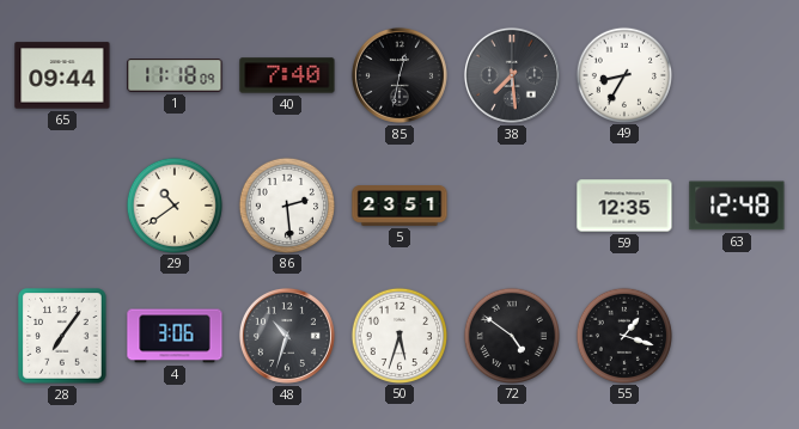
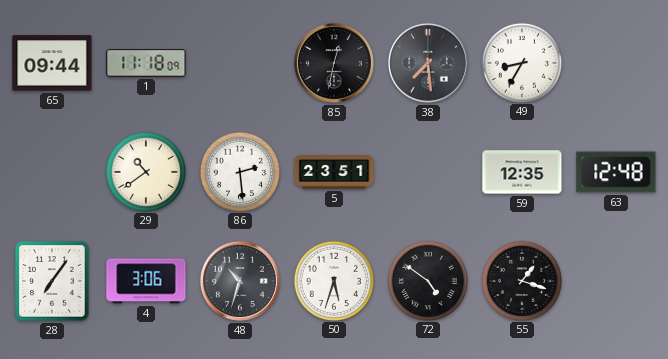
40: 7:40 -> none
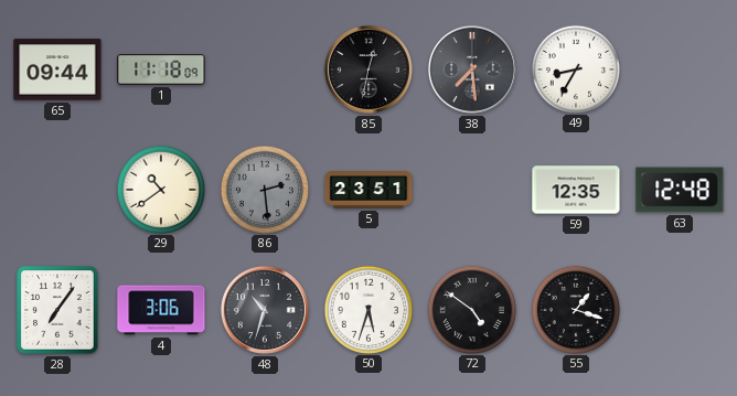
86 dial: white -> grey
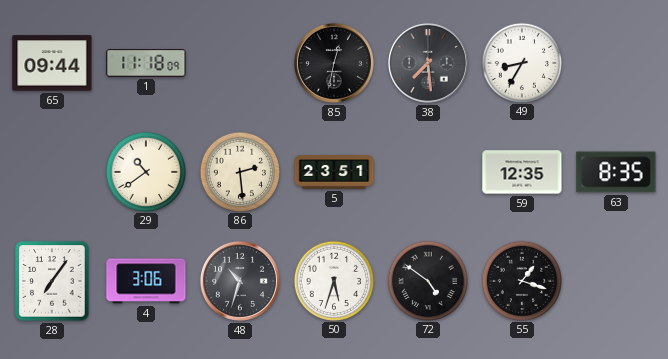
86 dial: grey -> cream
63: 12:48 -> 8:35
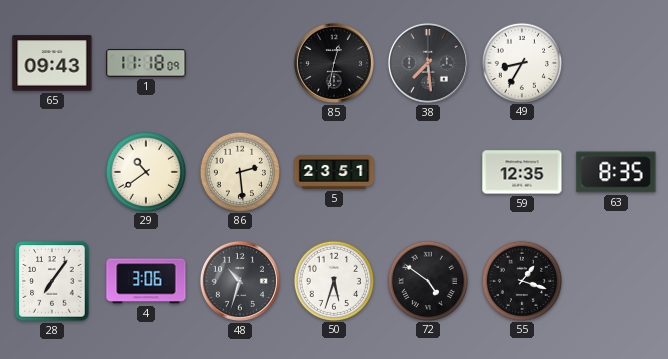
65: 09:44 -> 09:43
